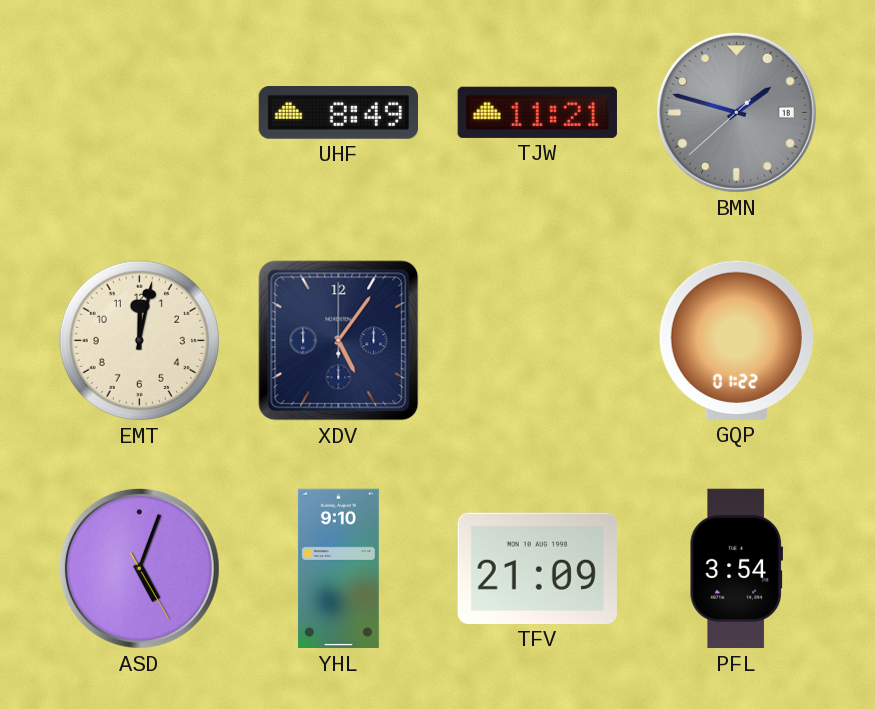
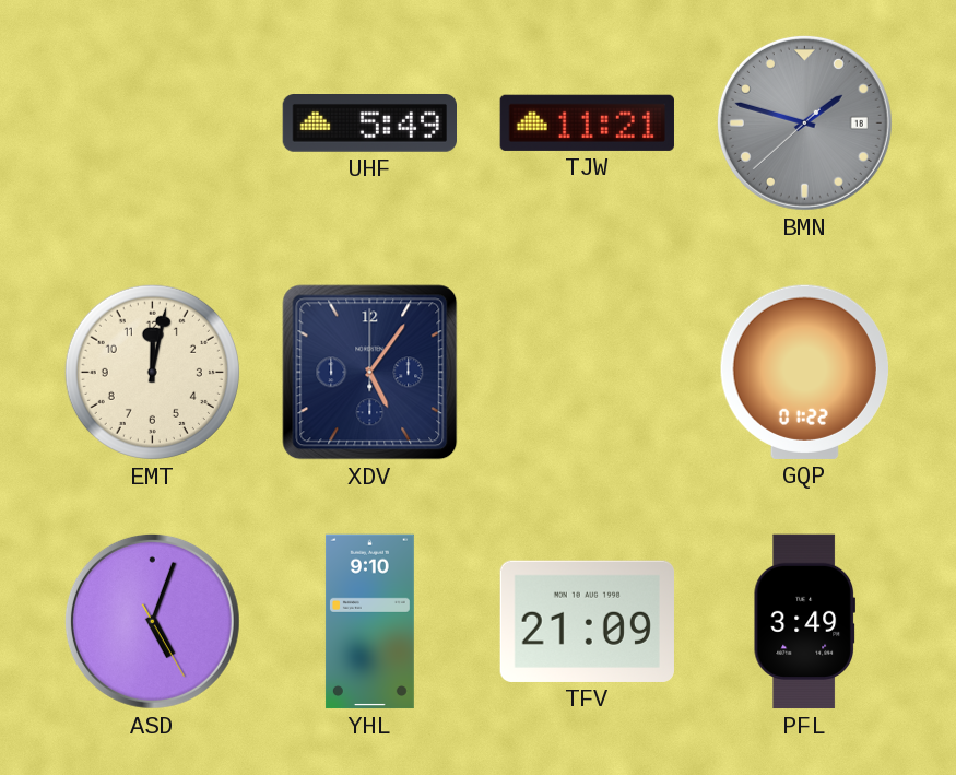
UHF: 8:49 -> 5:49
PFL: 3:54 -> 3:49
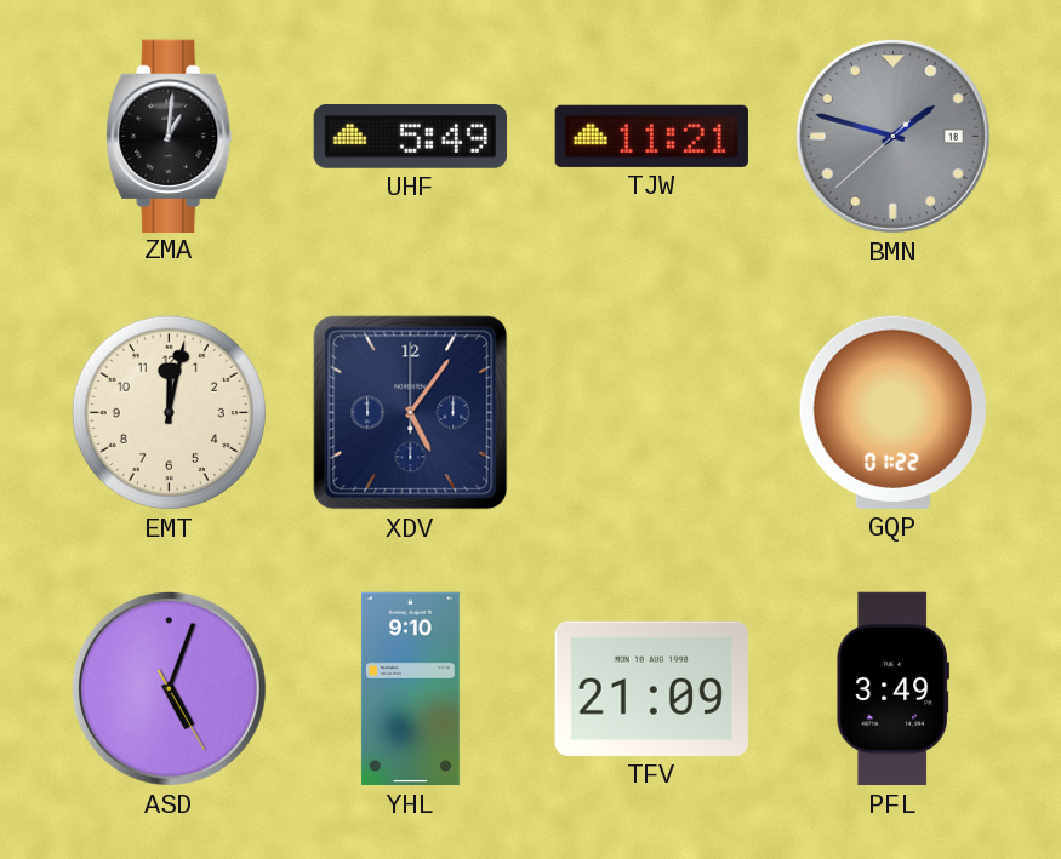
ZMA: none -> 1:01
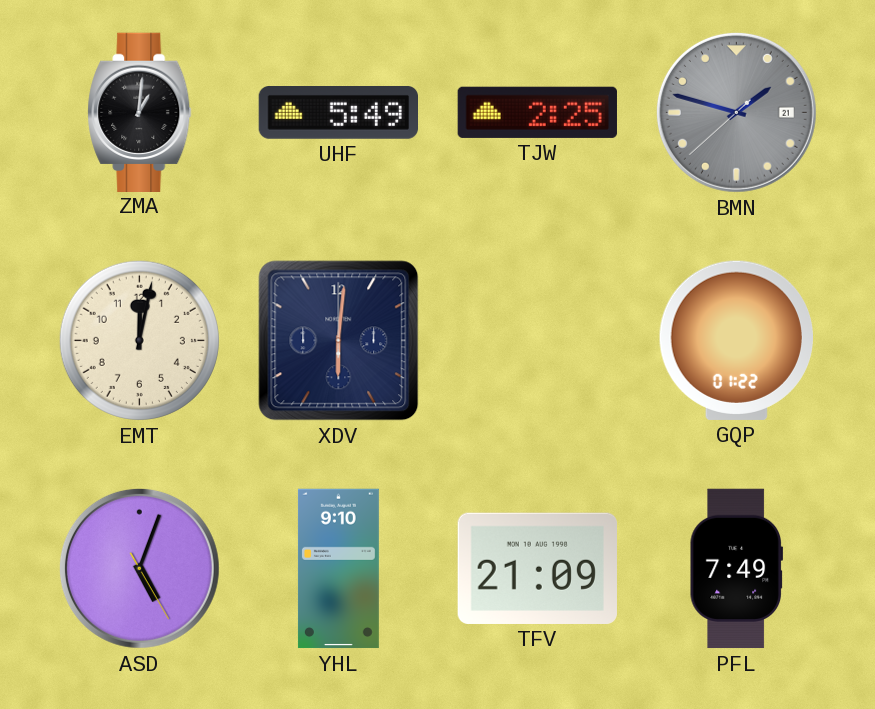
TJW: 11:21 -> 2:25
BMN date: 18 -> 21
XDV: 5:06 -> 6:01
PFL: 3:49 -> 7:49
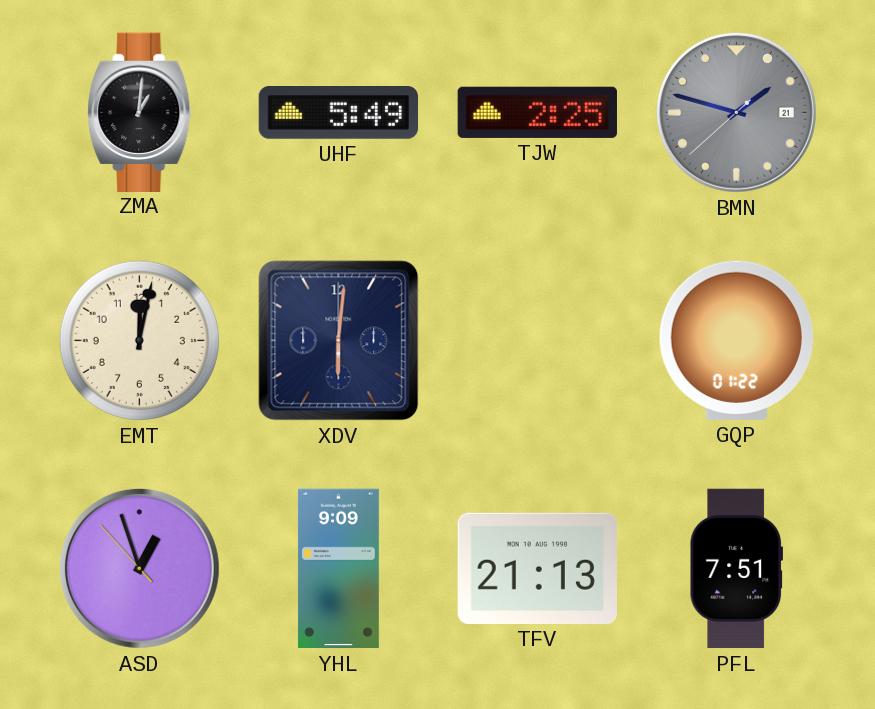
ASD: 5:03 -> 12:56
YHL: 9:10 -> 9:09
TFV: 21:09 -> 21:13
PFL: 7:49 -> 7:51
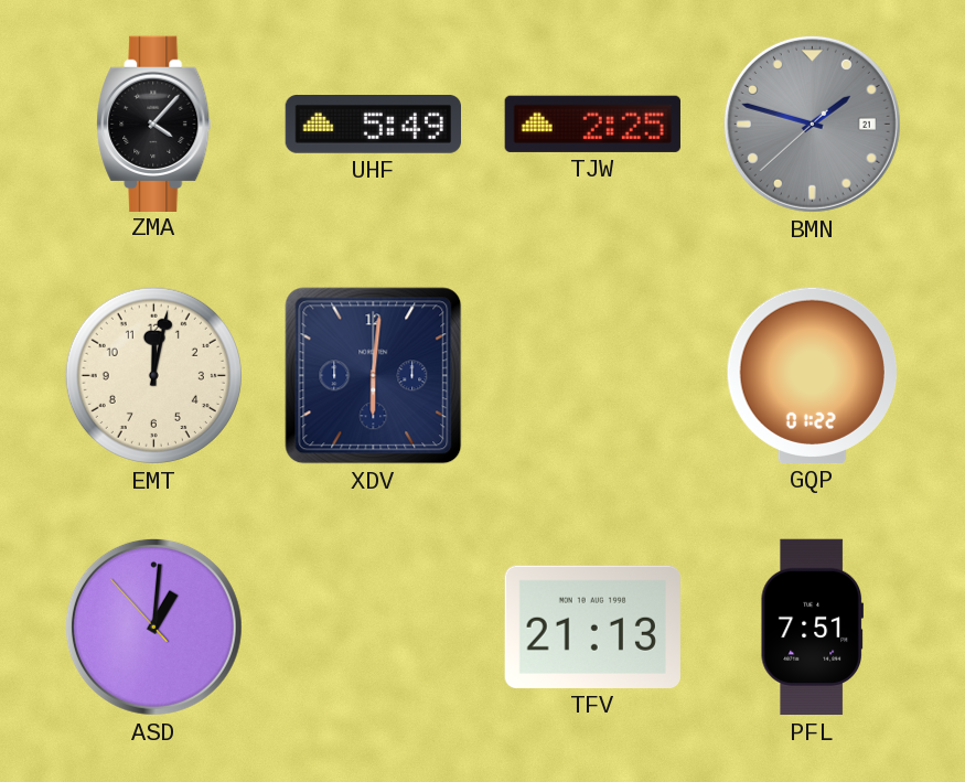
ZMA: 1:01 -> 4:07
ASD: 12:56 -> 1:00
YHL: 9:09 -> none
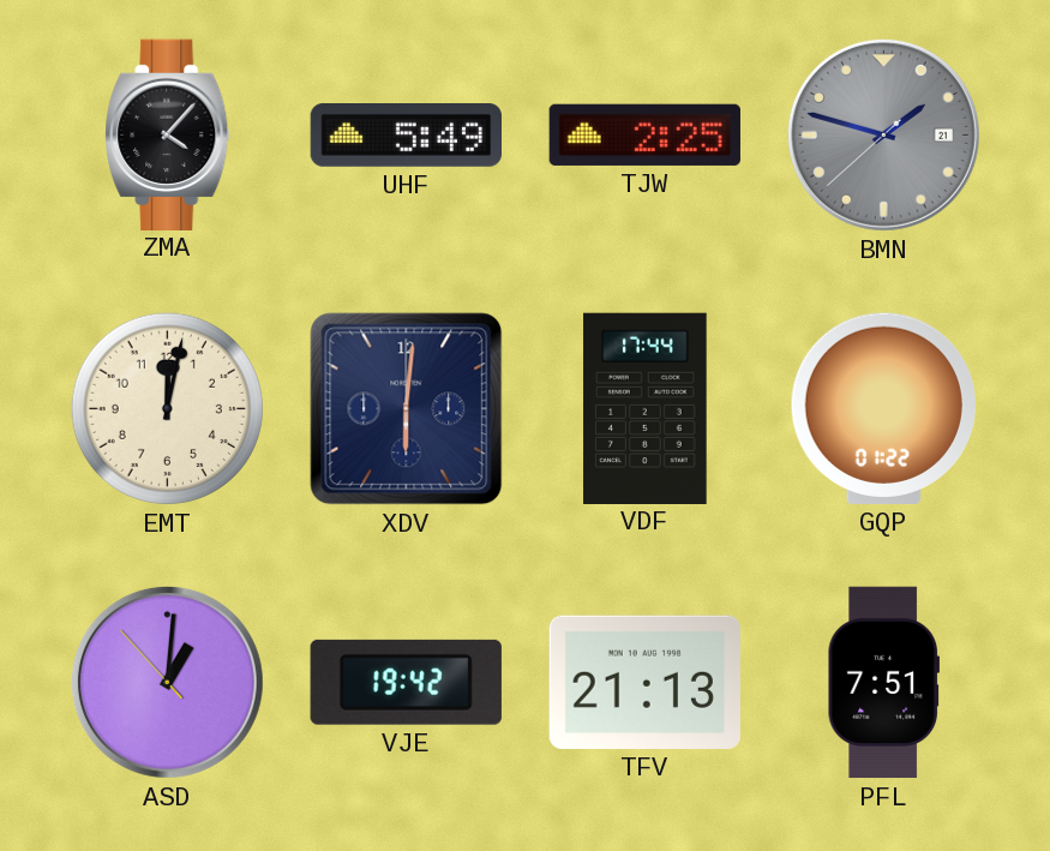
VDF: none -> 17:44
VJE: none -> 19:42
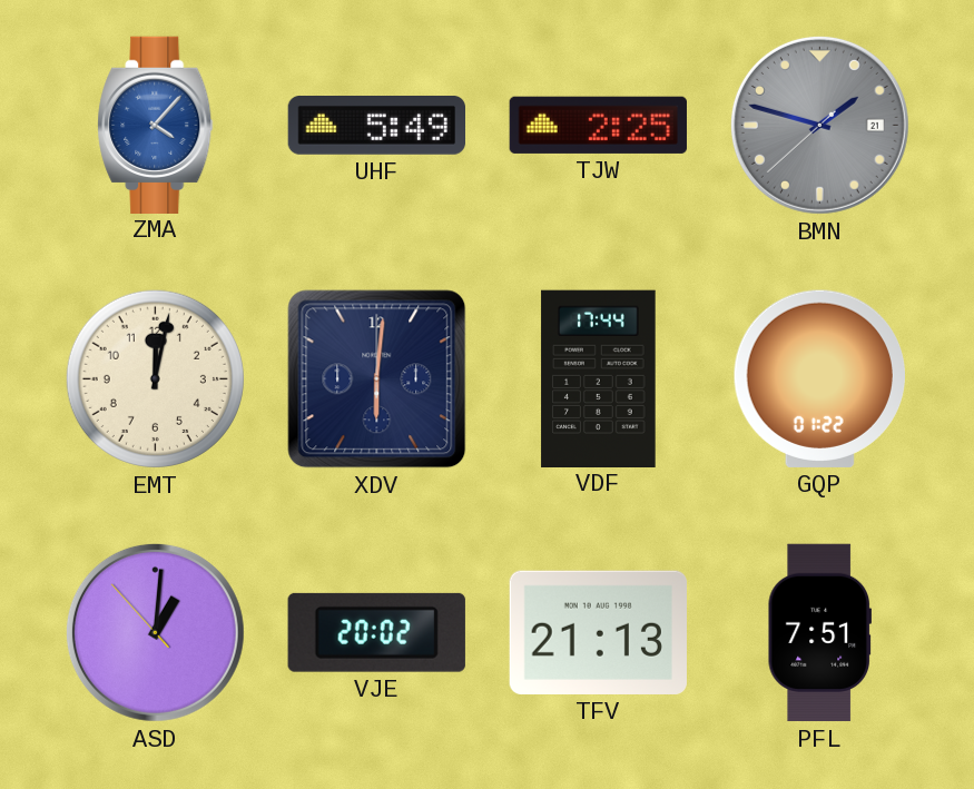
ZMA dial: black -> blue
VJE: 19:42 -> 20:02
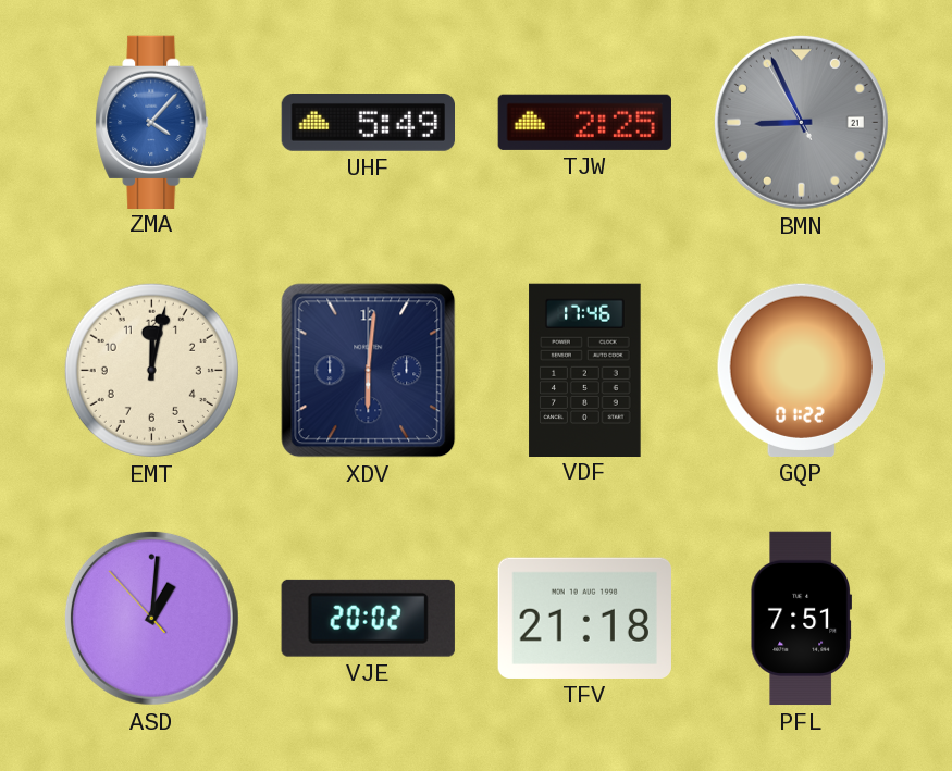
BMN: 1:47 -> 8:55
VDF: 17:44 -> 17:46
TFV: 21:13 -> 21:18
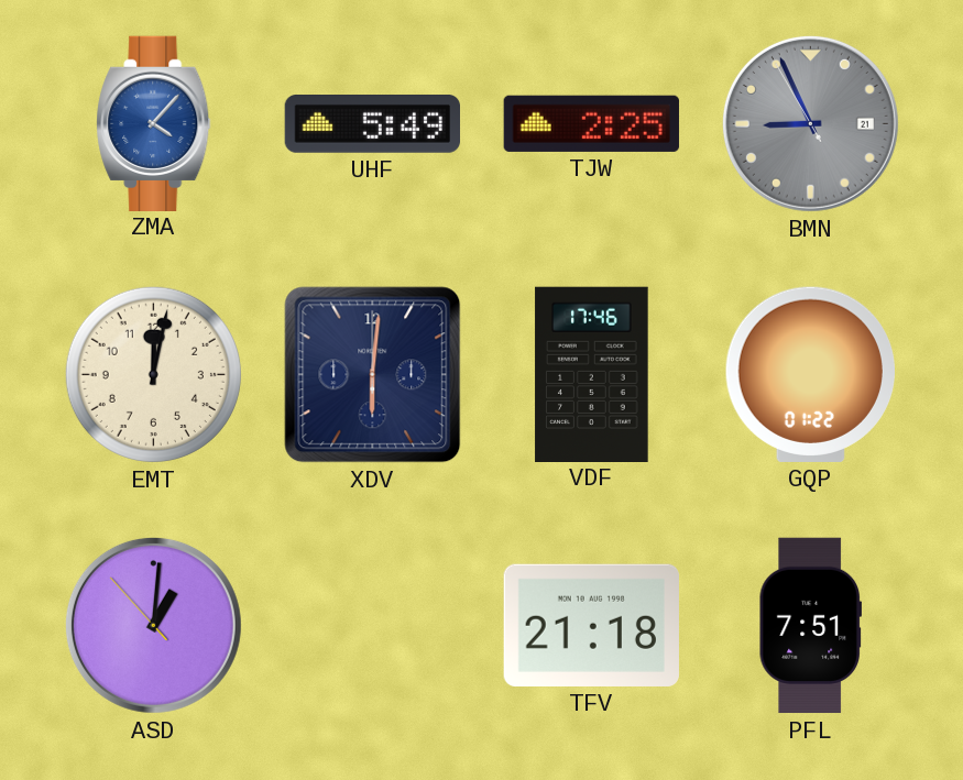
VJE: 20:02 -> none
